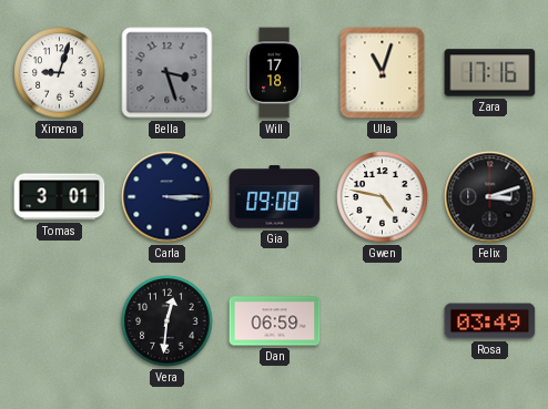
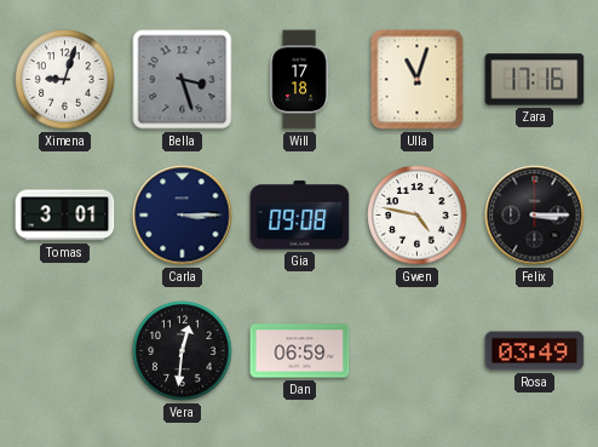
Felix: 3:12 -> 3:15
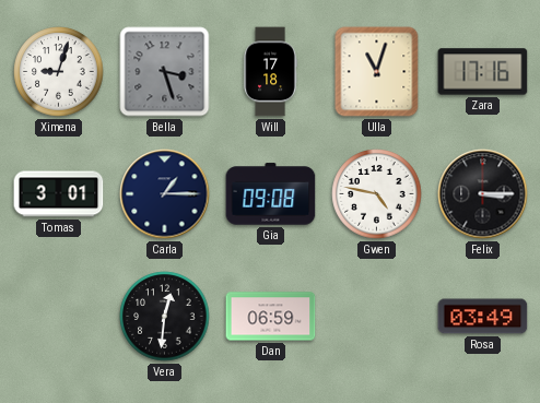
Carla: 3:15 -> 1:15
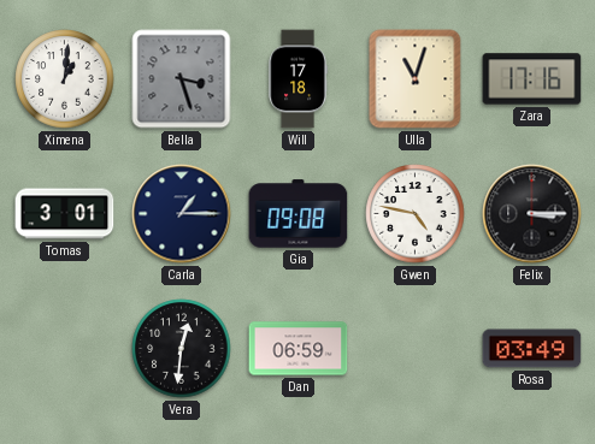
Ximena: 9:03 -> 1:01
